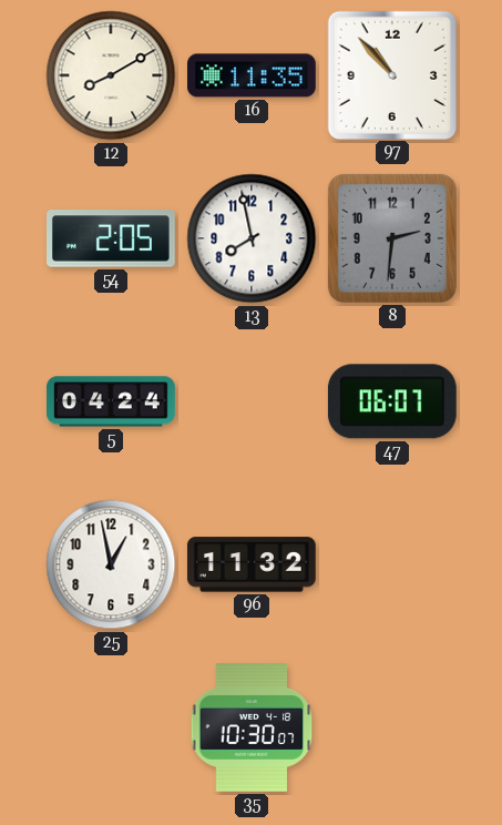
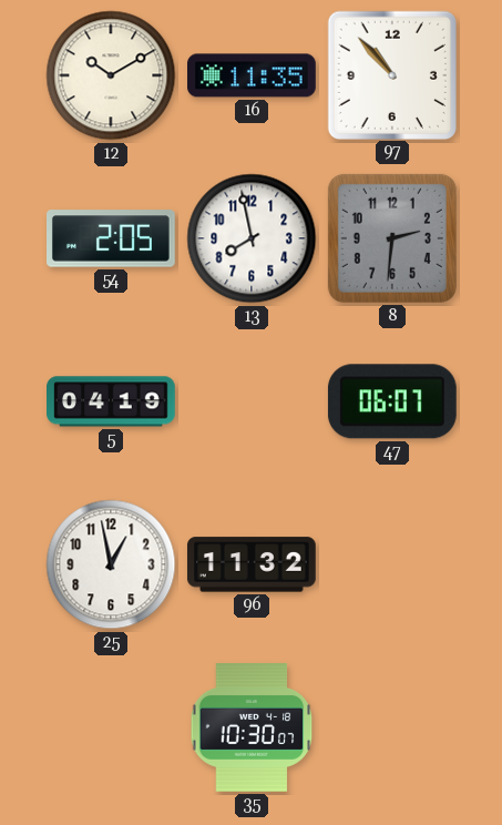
12: 8:10 -> 10:10
5: 04:24 -> 04:19
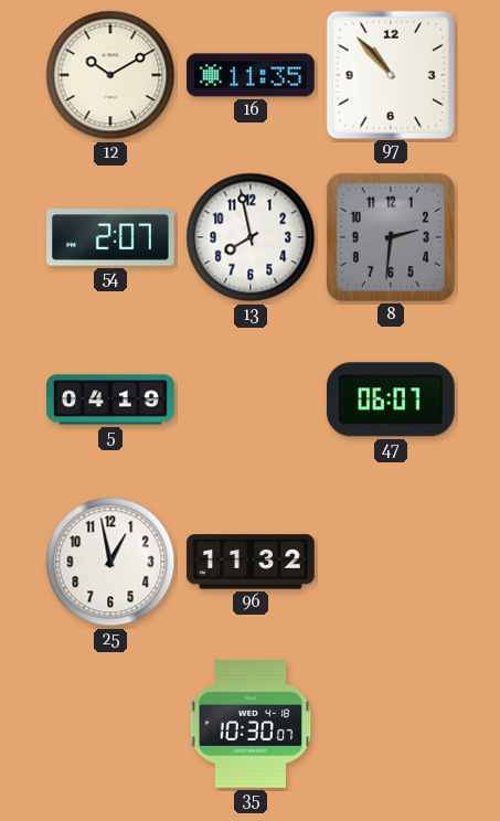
54: 2:05 -> 2:07
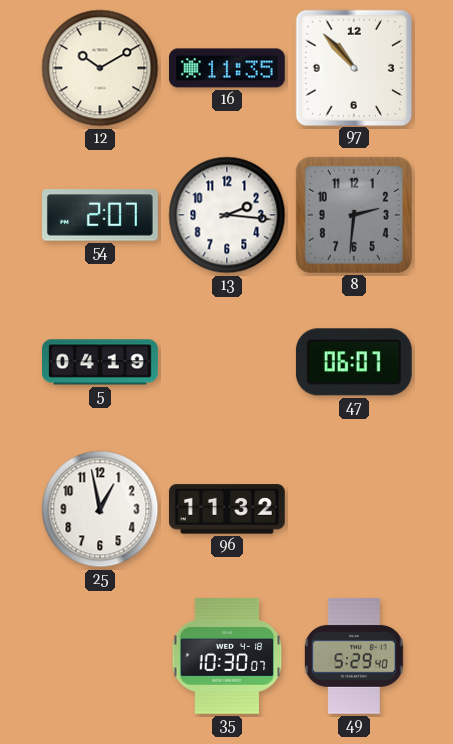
13: 7:58 -> 2:16
49: none -> 5:29
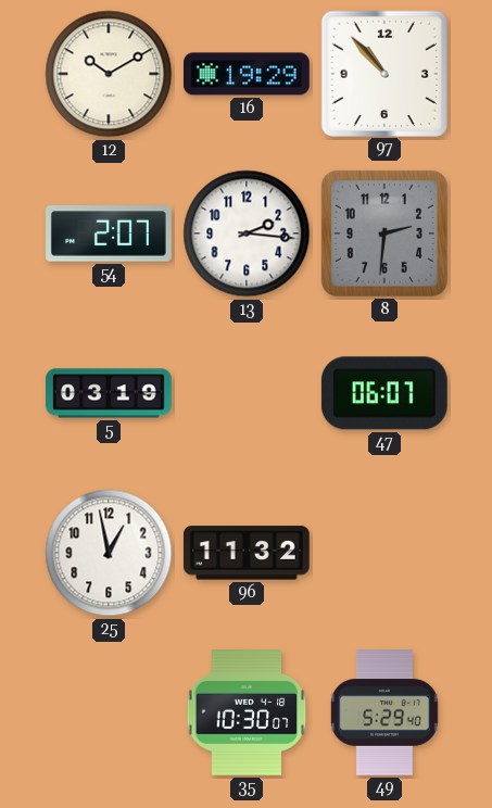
16: 11:35 -> 19:29
5: 04:19 -> 03:19
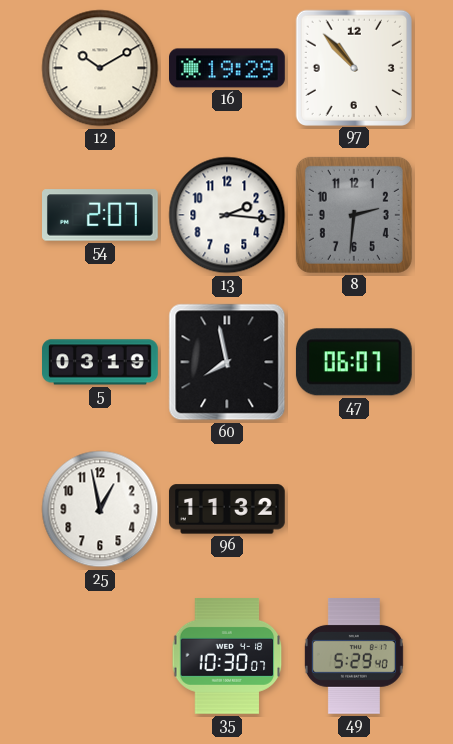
60: none -> 7:58
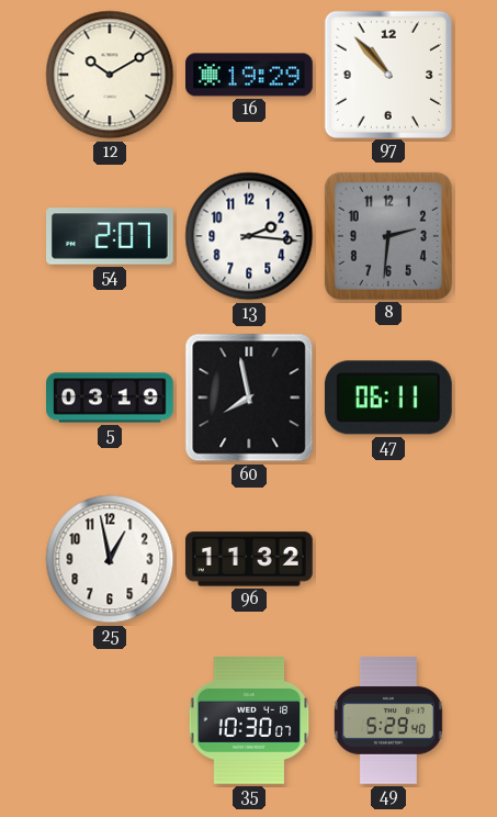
47: 06:07 -> 06:11
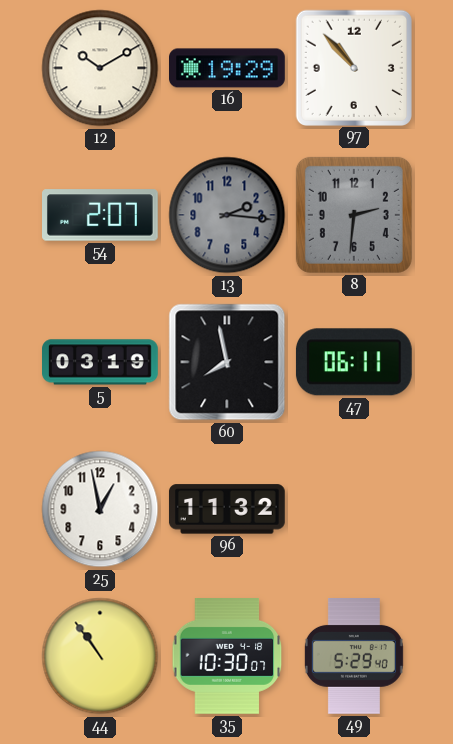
13 dial: white -> grey
44: none -> 10:54
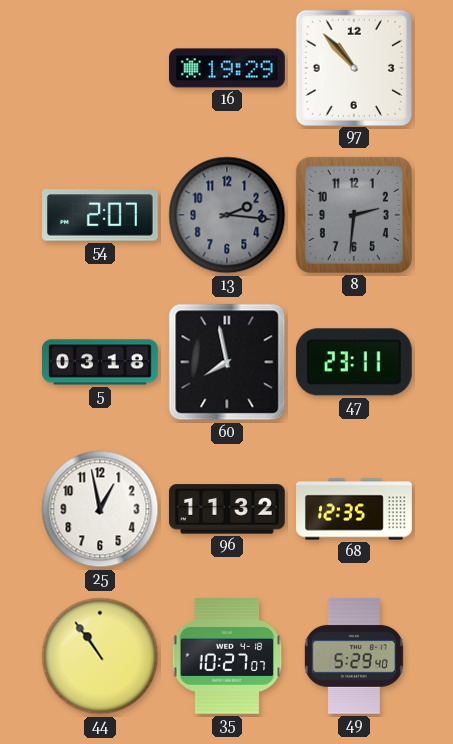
12: 10:10 -> none
5: 03:19 -> 03:18
47: 06:11 -> 23:11
68: none -> 12:35
35: 10:30 -> 10:27
